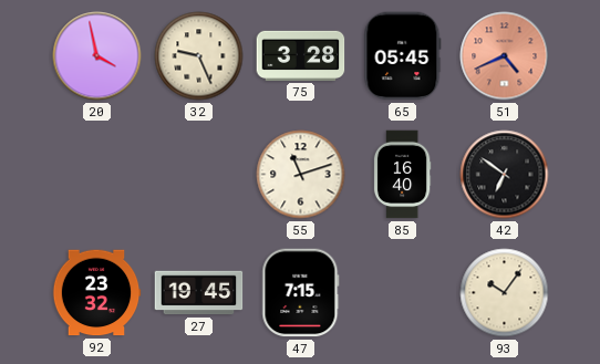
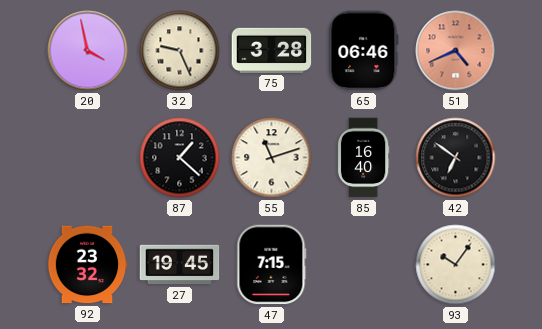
65: 05:45 -> 06:46
87: none -> 1:22
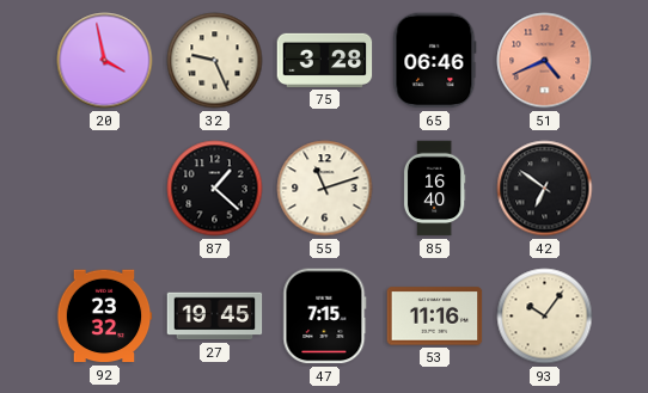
53: none -> 11:16
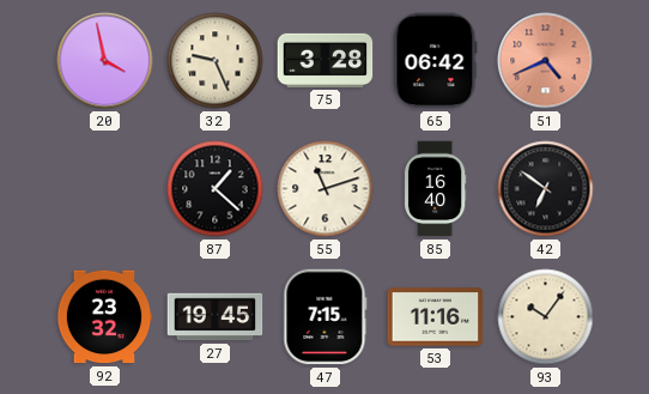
65: 06:46 -> 06:42
